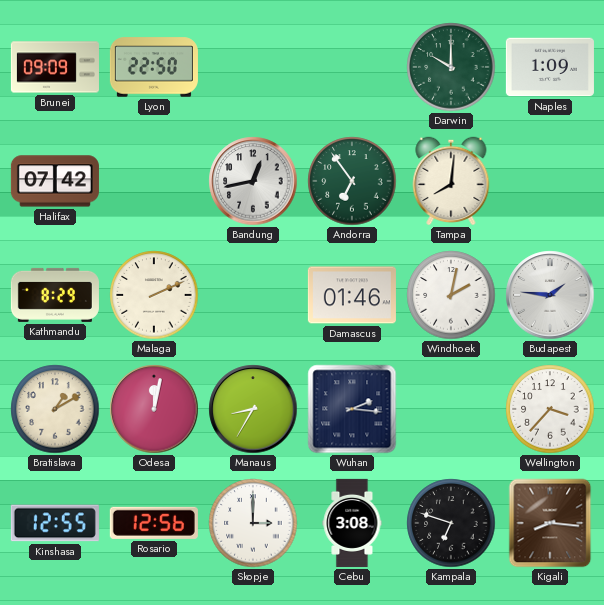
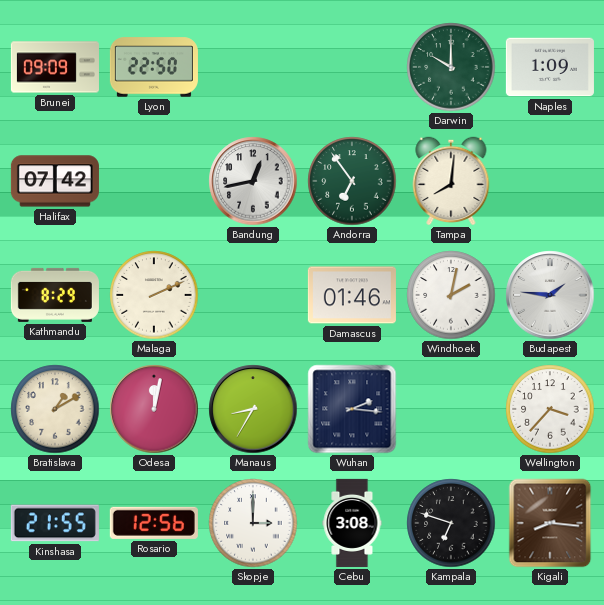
Kinshasa: 12:55 -> 21:55
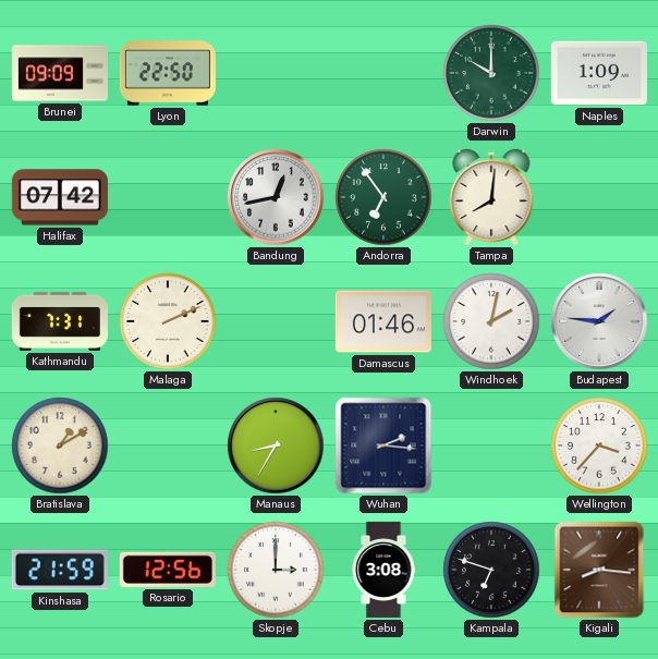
Kathmandu: 8:29 -> 7:31
Odesa: 12:02 -> none
Kinshasa: 21:55 -> 21:59
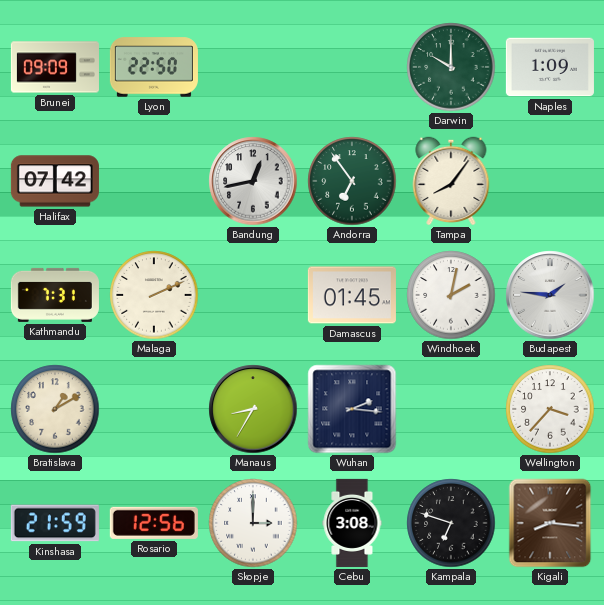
Tampa: 8:01 -> 8:06
Damascus: 01:46 -> 01:45
